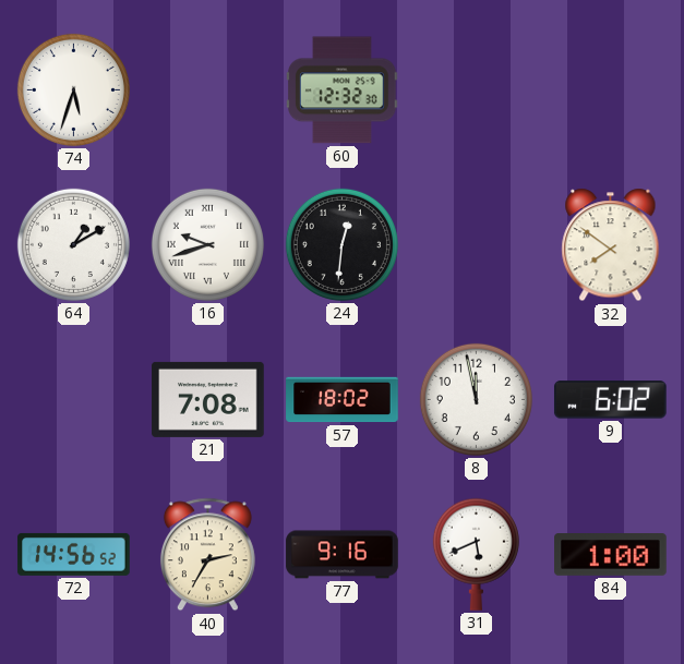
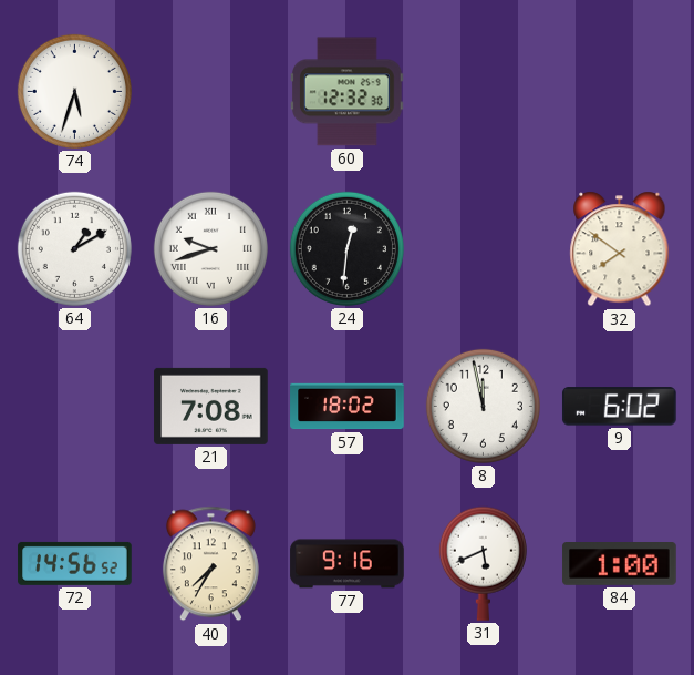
40: 2:35 -> 7:35
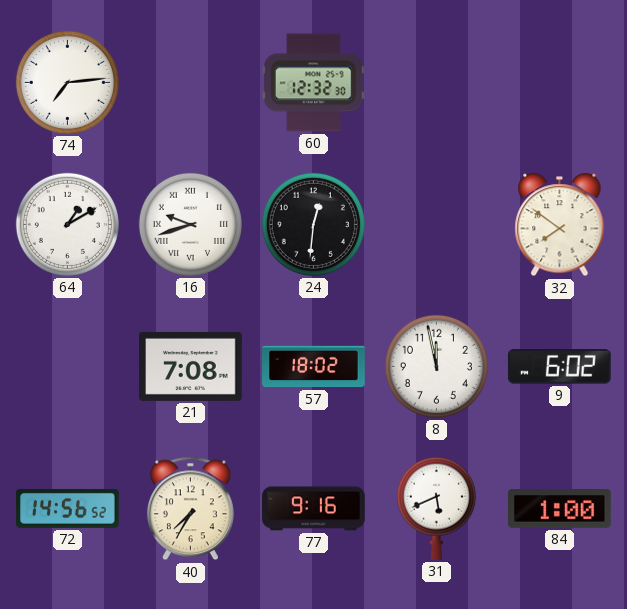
74: 5:33 -> 7:14
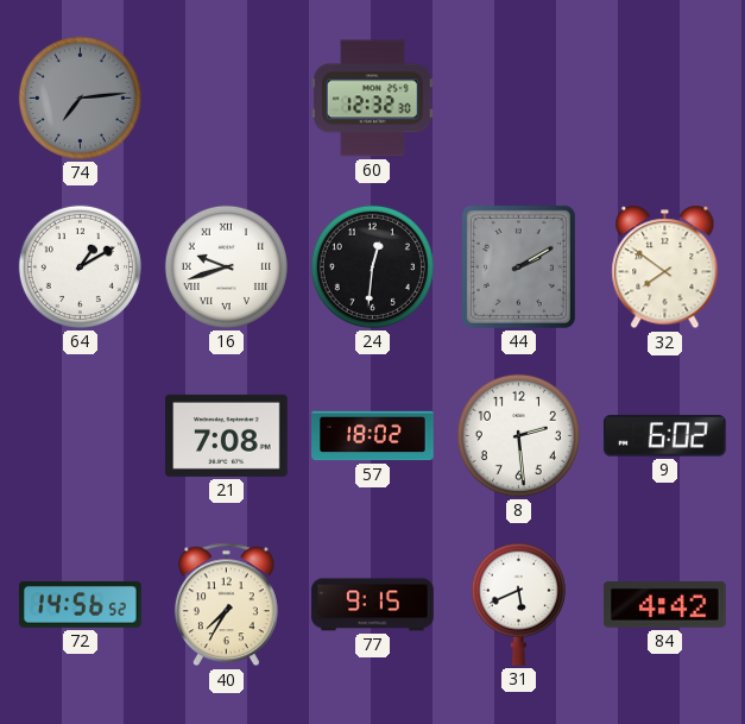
74 dial: white -> grey
44: none -> 2:10
8: 11:58 -> 2:29
77: 9:16 -> 9:15
84: 1:00 -> 4:42
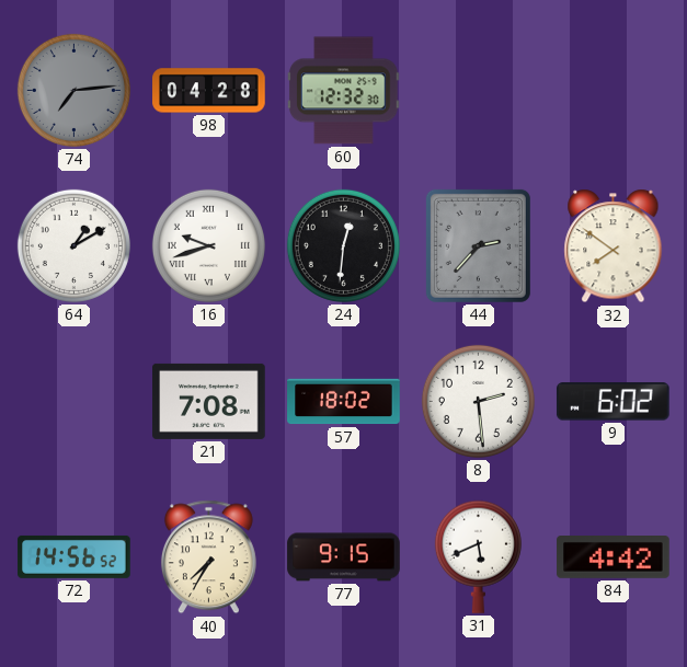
98: none -> 04:28
44: 2:10 -> 2:37
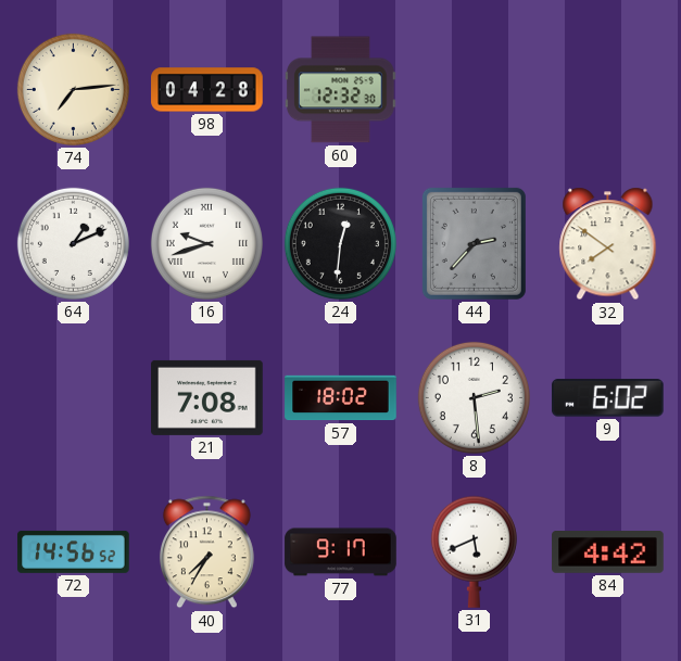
74 dial: grey -> cream
64: 1:10 -> 1:11
77: 9:15 -> 9:17
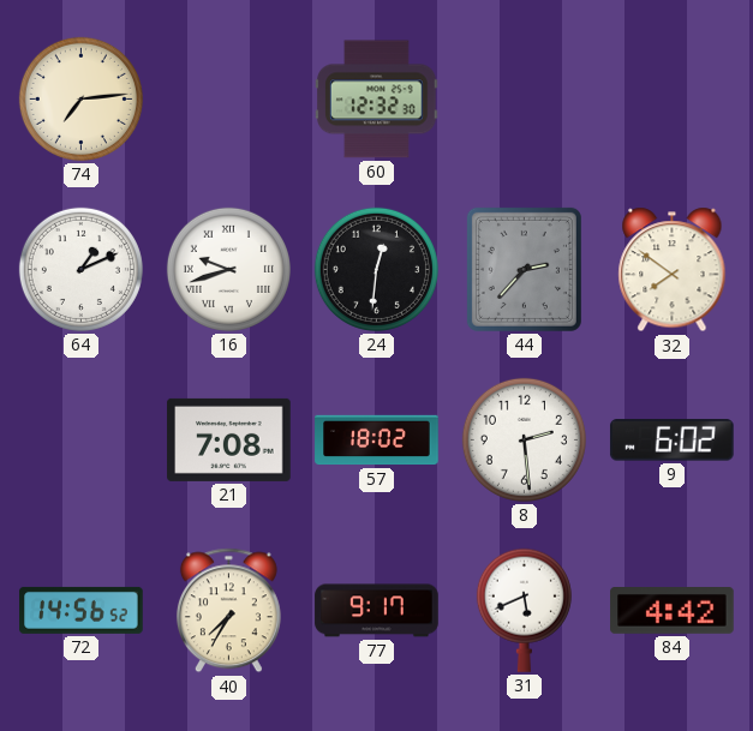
98: 04:28 -> none
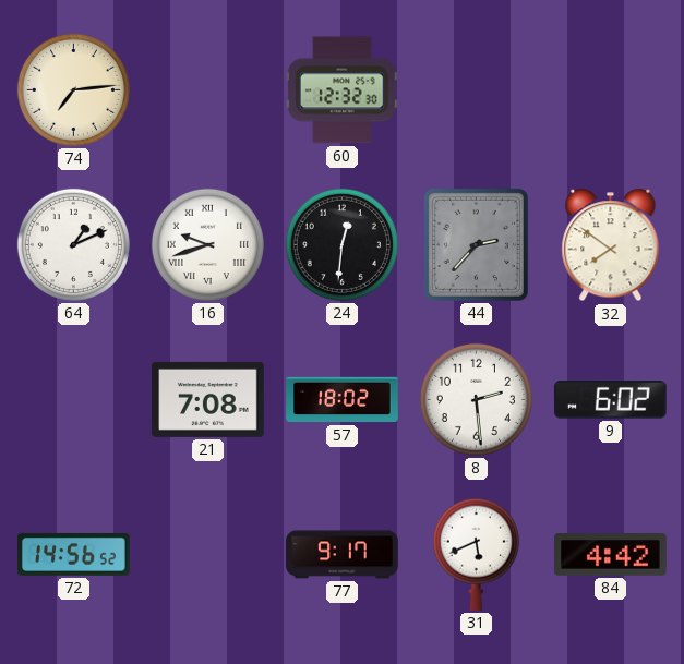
40: 7:35 -> none
